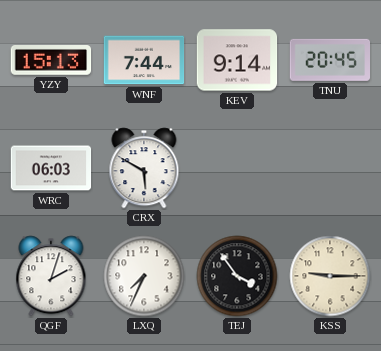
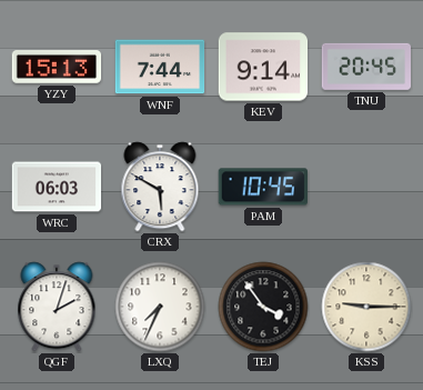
PAM: none -> 10:45
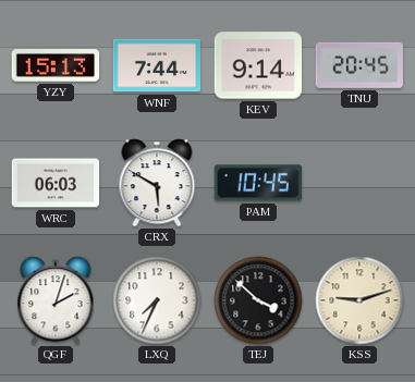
TEJ: 3:54 -> 3:52
KSS: 9:15 -> 9:12
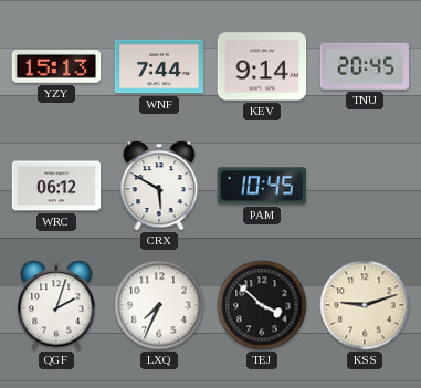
WRC: 06:03 -> 06:12
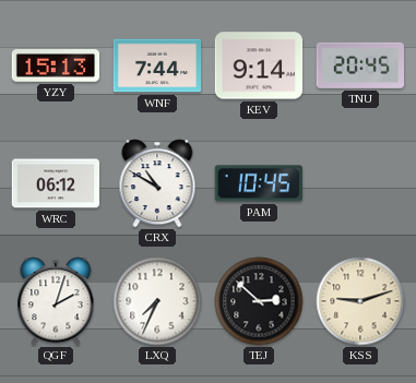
CRX: 5:50 -> 10:50
TEJ: 3:52 -> 2:52
